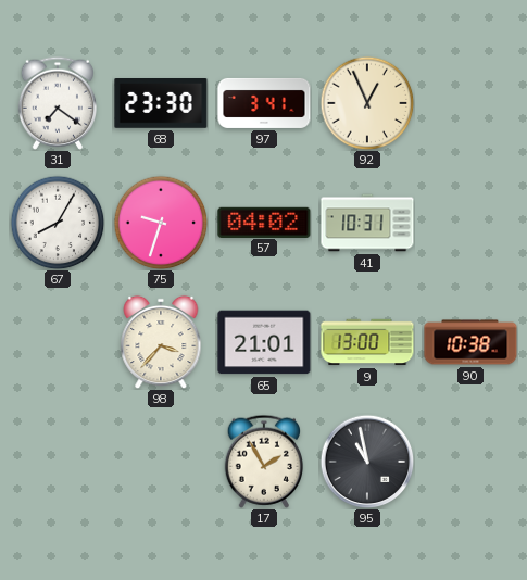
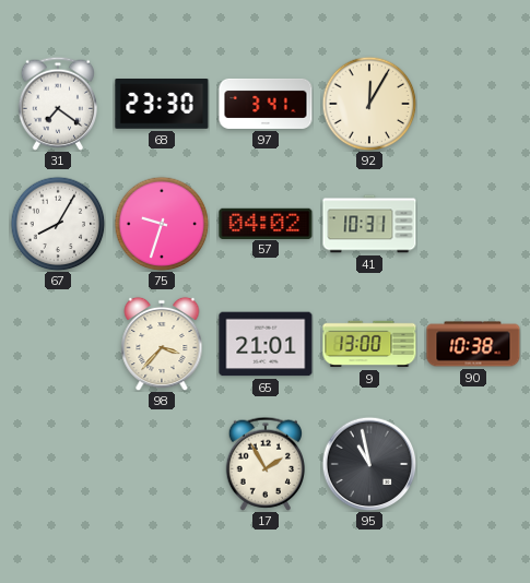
92: 12:56 -> 12:05
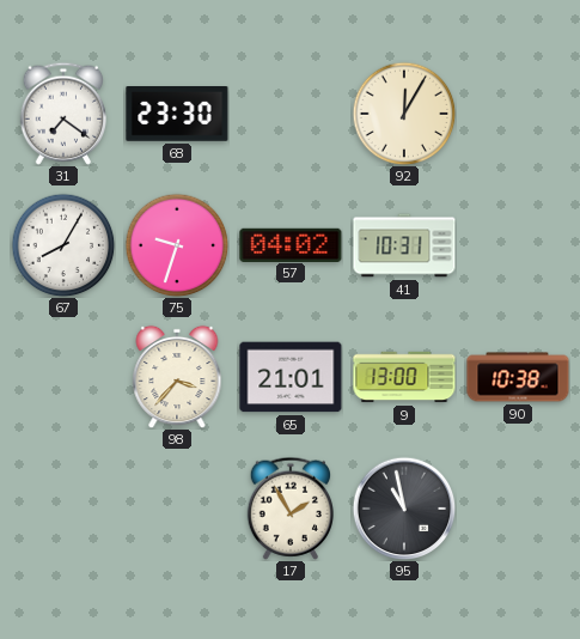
97: 3:41 -> none
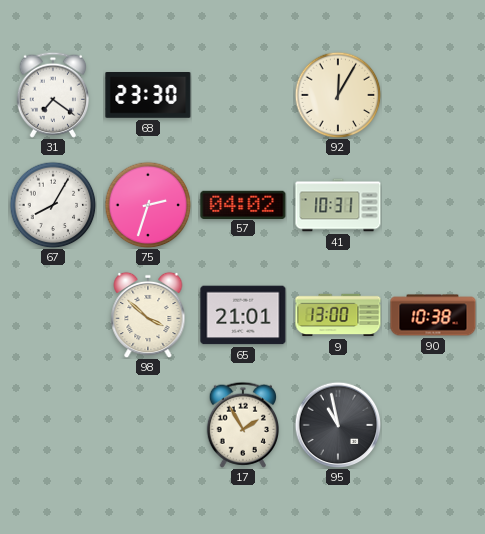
75: 9:33 -> 2:33
98: 3:37 -> 3:52
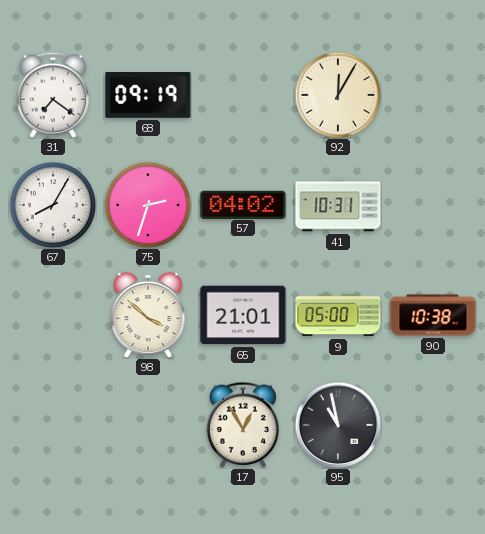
68: 23:30 -> 09:19
9: 13:00 -> 05:00
17: 1:55 -> 12:55
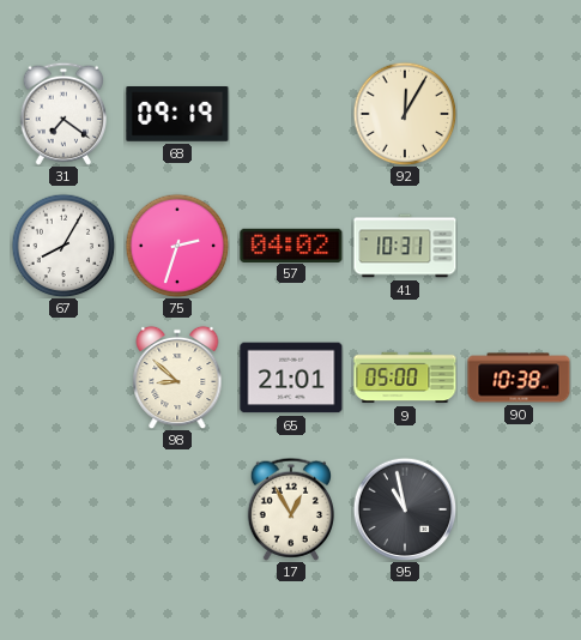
98: 3:52 -> 8:52
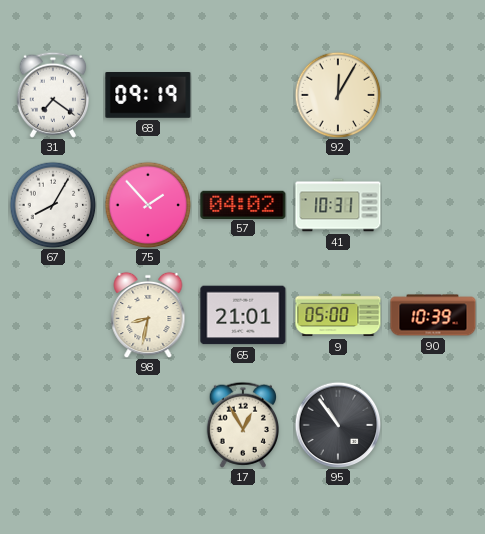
75: 2:33 -> 1:53
98: 8:52 -> 8:32
90: 10:38 -> 10:39
95: 10:58 -> 10:54
